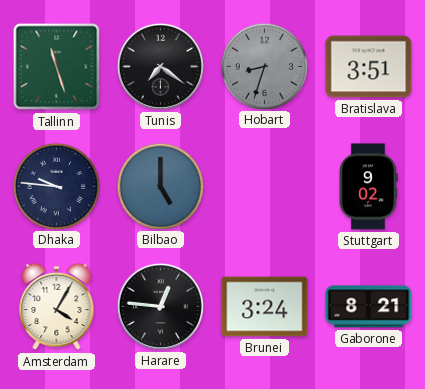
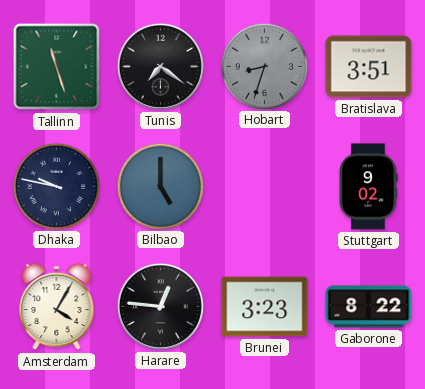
Dhaka: 9:46 -> 9:47
Brunei: 3:24 -> 3:23
Gaborone: 8:21 -> 8:22
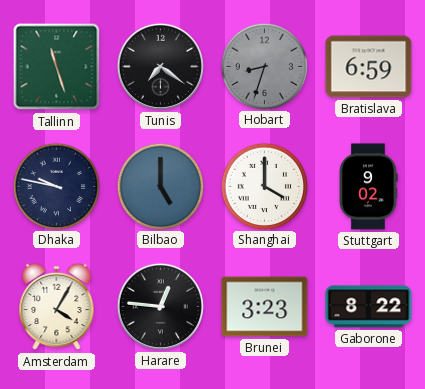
Bratislava: 3:51 -> 6:59
Shanghai: none -> 4:00
